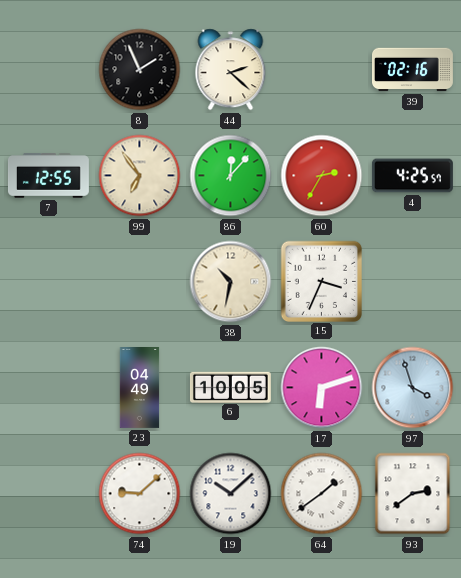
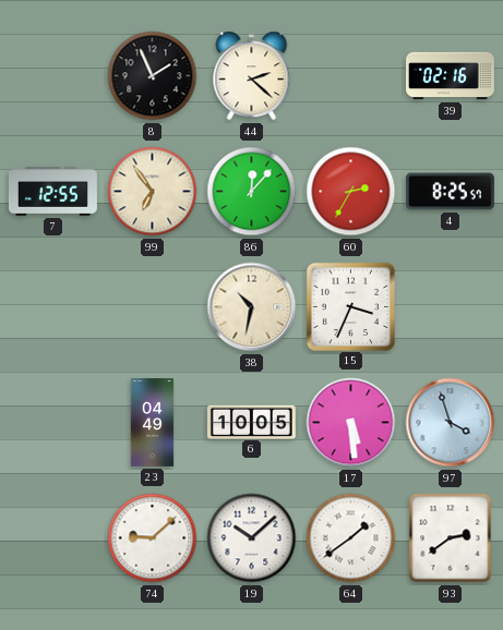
4: 4:25 -> 8:25
17: 6:12 -> 5:29
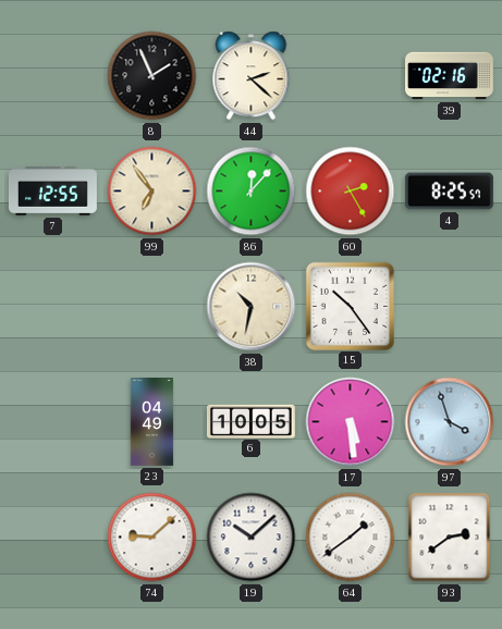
60: 2:35 -> 2:25
15: 3:34 -> 10:24
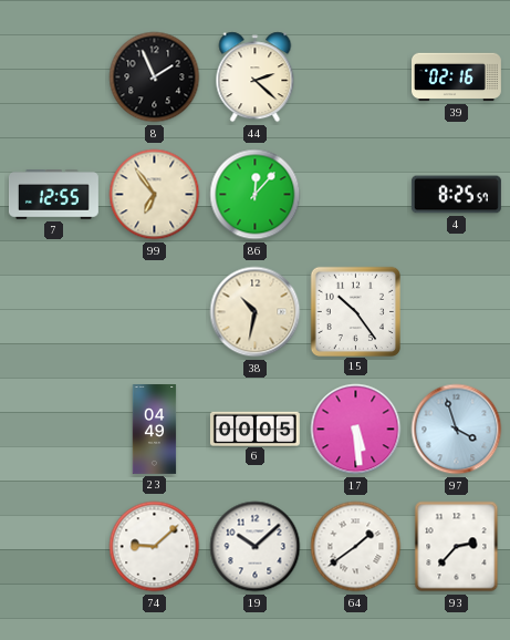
60: 2:25 -> none
6: 10:05 -> 00:05
93: 2:39 -> 2:37
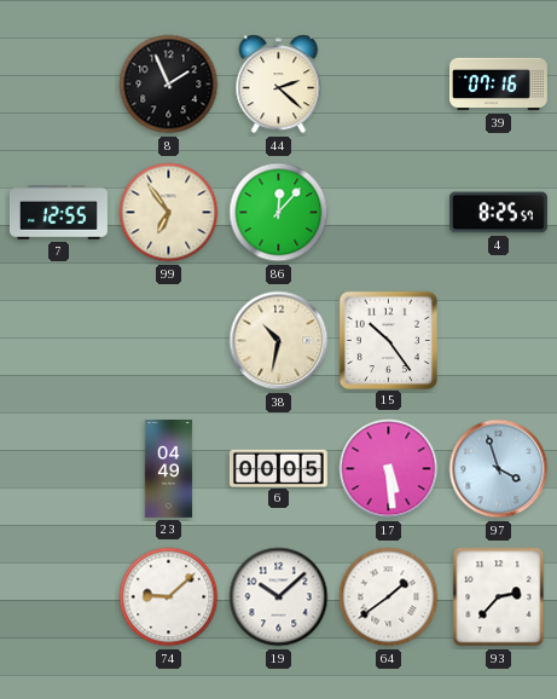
39: 02:16 -> 07:16
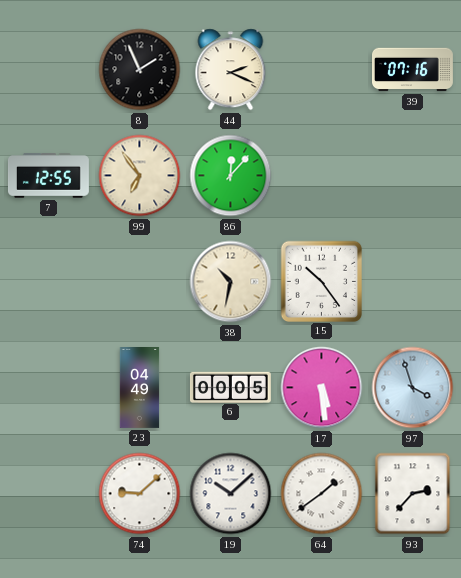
44: 2:22 -> 2:19
4: 8:25 -> none
